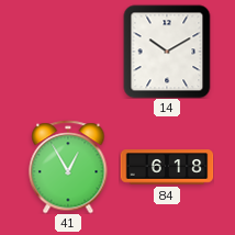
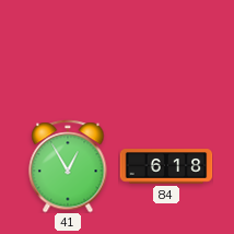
14: 10:10 -> none
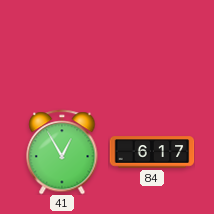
84: 6:18 -> 6:17
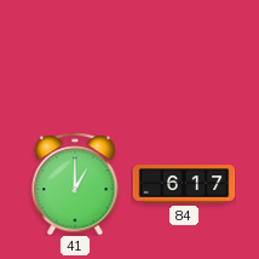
41: 12:55 -> 1:00
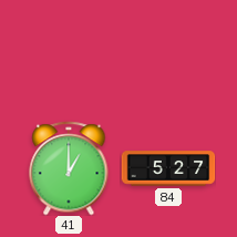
84: 6:17 -> 5:27
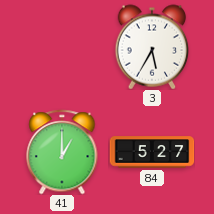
3: none -> 5:35
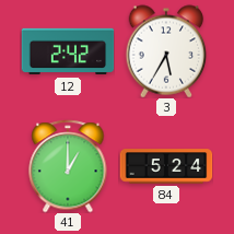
12: none -> 2:42
84: 5:27 -> 5:24
